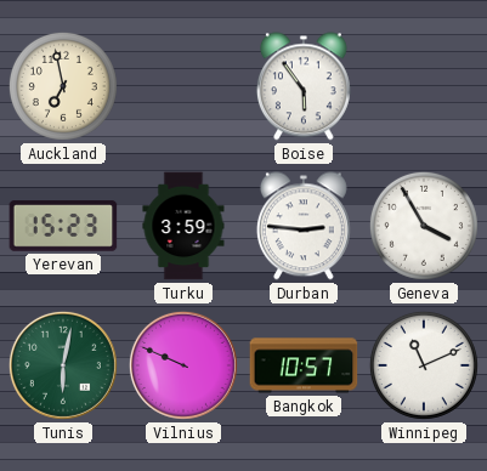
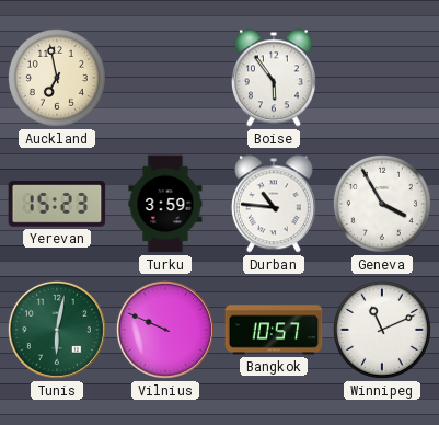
Durban: 2:46 -> 10:46
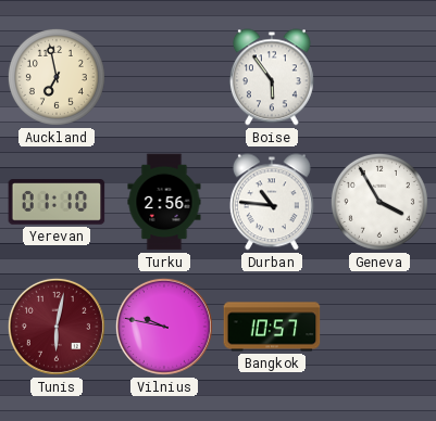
Yerevan: 15:23 -> 01:10
Turku: 3:59 -> 2:56
Tunis dial: green -> burgundy
Vilnius: 9:49 -> 9:47
Winnipeg: 11:11 -> none
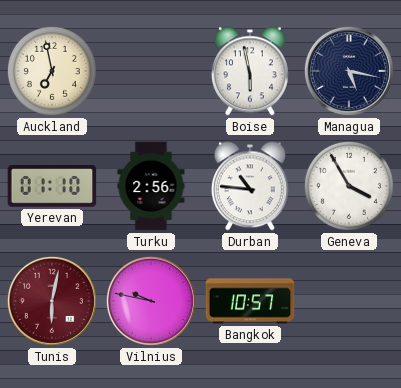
Boise: 5:54 -> 5:58
Managua: none -> 5:17
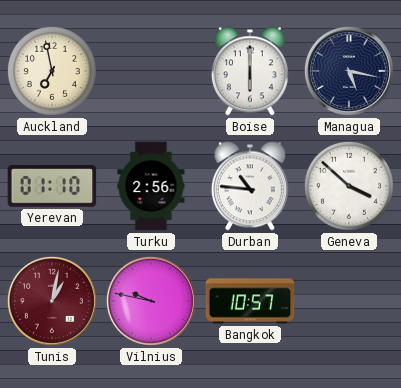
Boise: 5:58 -> 6:00
Geneva: 3:55 -> 3:52
Tunis: 6:02 -> 1:02
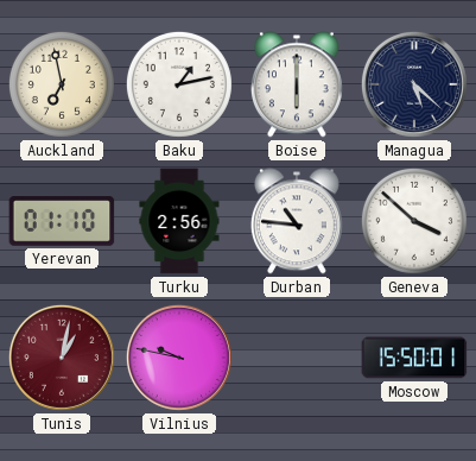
Baku: none -> 1:13
Managua: 5:17 -> 5:22
Bangkok: 10:57 -> none
Moscow: none -> 15:50
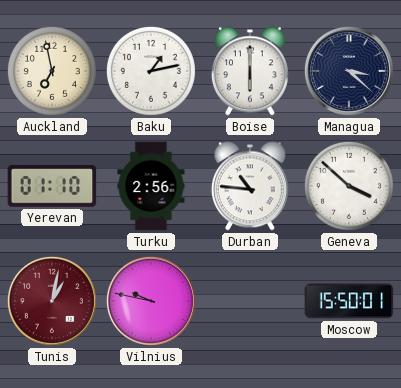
Managua: 5:22 -> 3:22
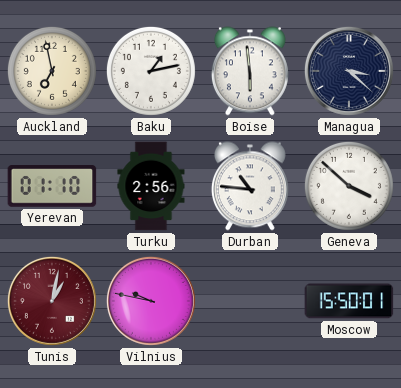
Boise: 6:00 -> 5:59
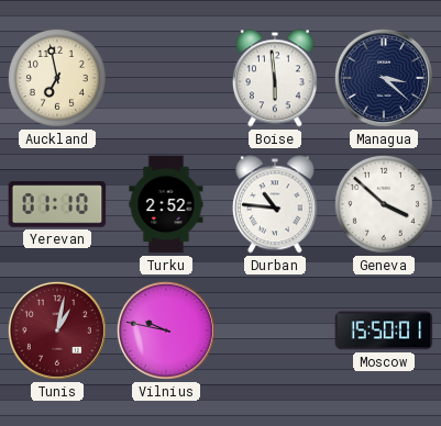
Baku: 1:13 -> none
Turku: 2:56 -> 2:52
